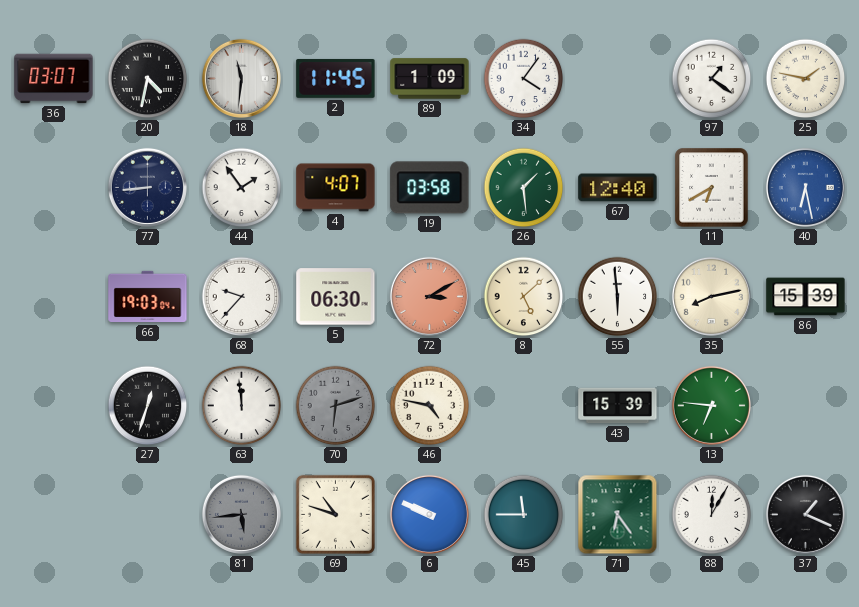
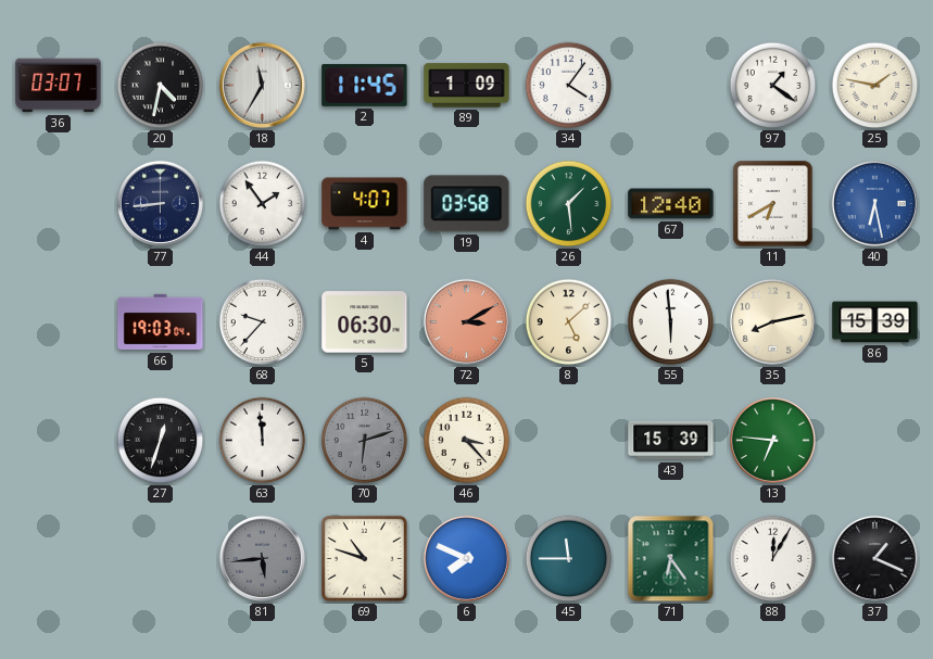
18: 11:31 -> 11:35
46: 4:47 -> 3:23
6: 9:49 -> 7:49
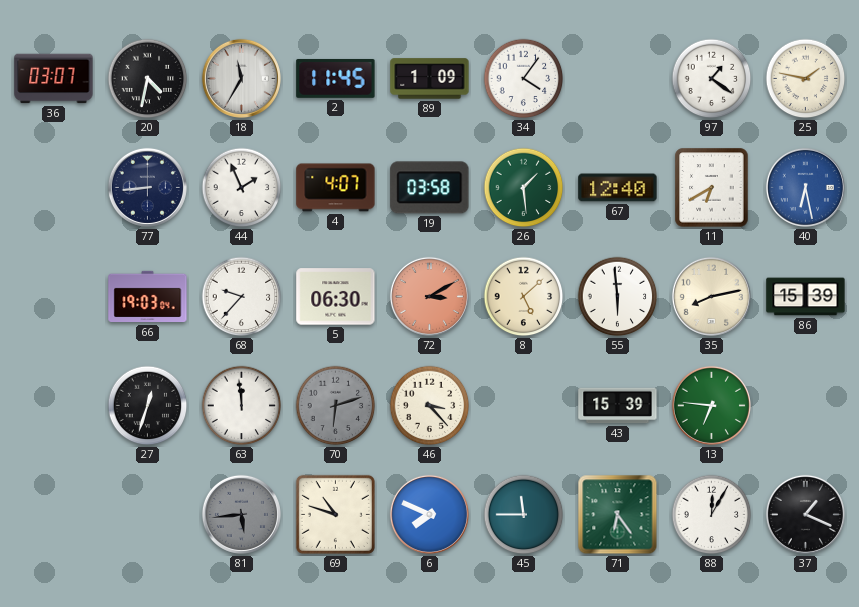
44: 1:54 -> 1:56
